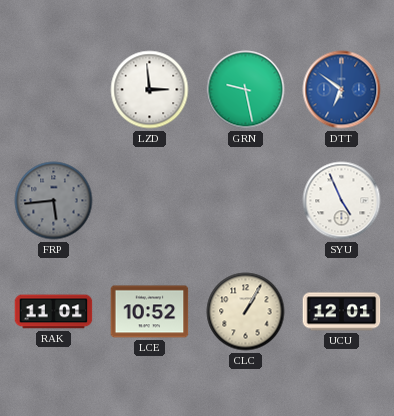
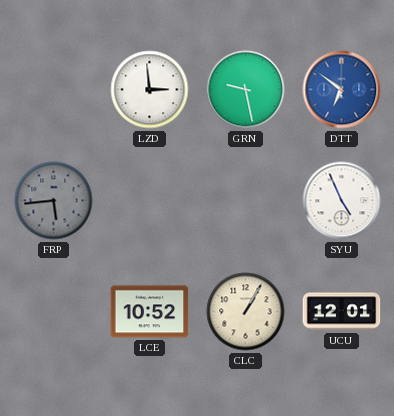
RAK: 11:01 -> none
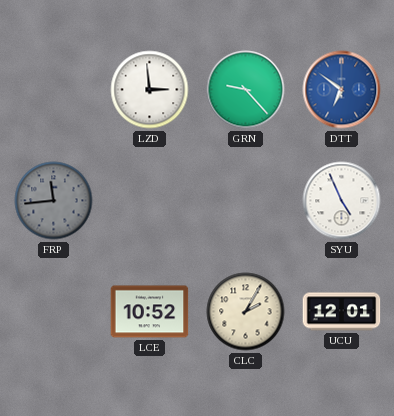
GRN: 9:28 -> 9:23
FRP: 5:44 -> 11:44
CLC: 1:05 -> 2:05
